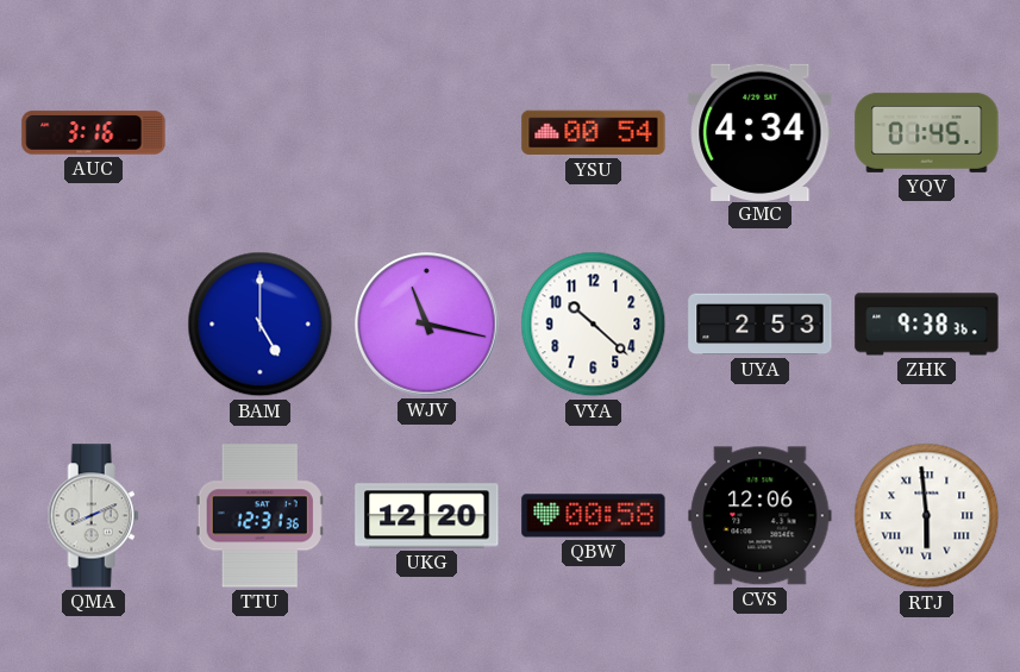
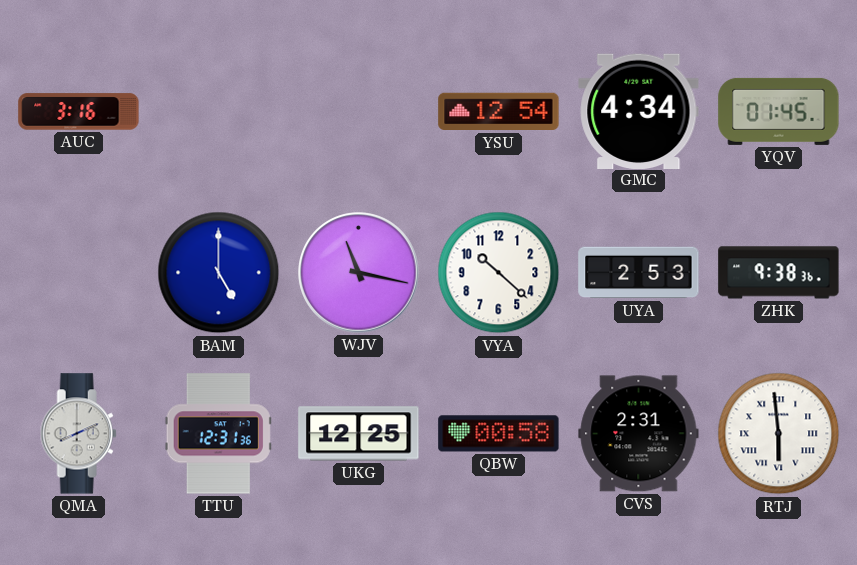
YSU: 00:54 -> 12:54
UKG: 12:20 -> 12:25
CVS: 12:06 -> 2:31
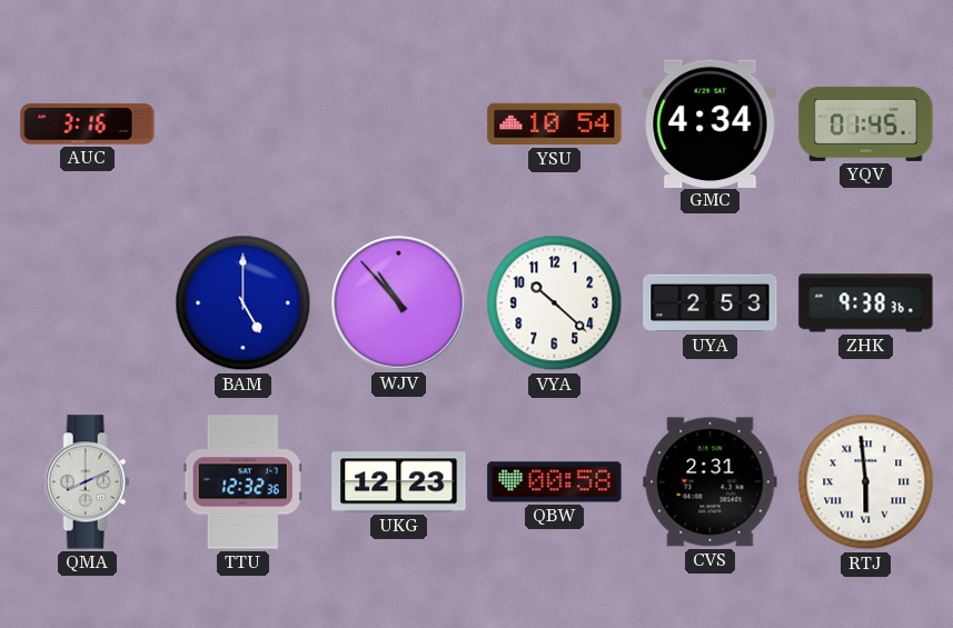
YSU: 12:54 -> 10:54
WJV: 11:17 -> 10:53
TTU: 12:31 -> 12:32
UKG: 12:25 -> 12:23
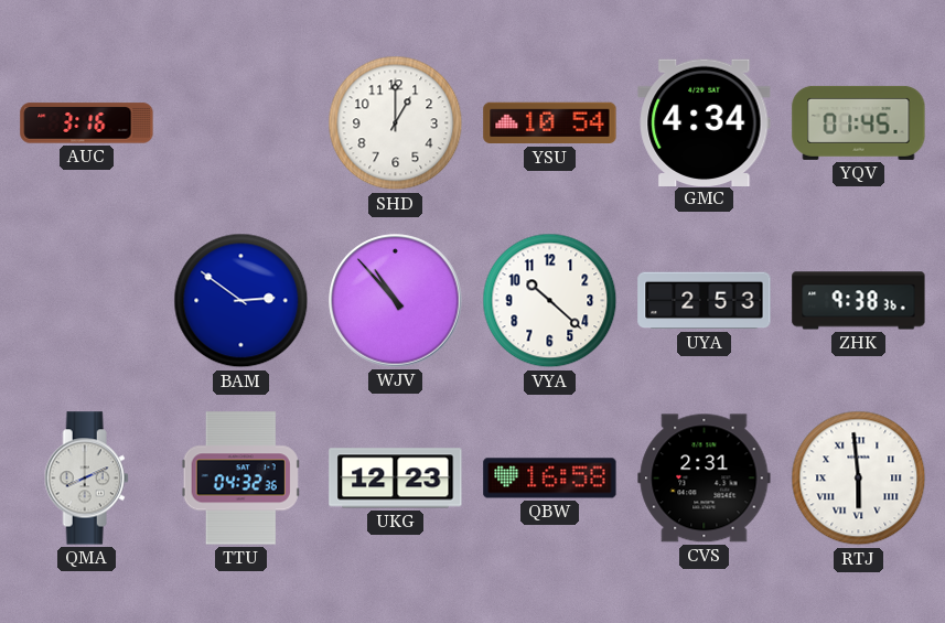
SHD: none -> 1:00
BAM: 5:00 -> 2:51
TTU: 12:32 -> 04:32
QBW: 00:58 -> 16:58
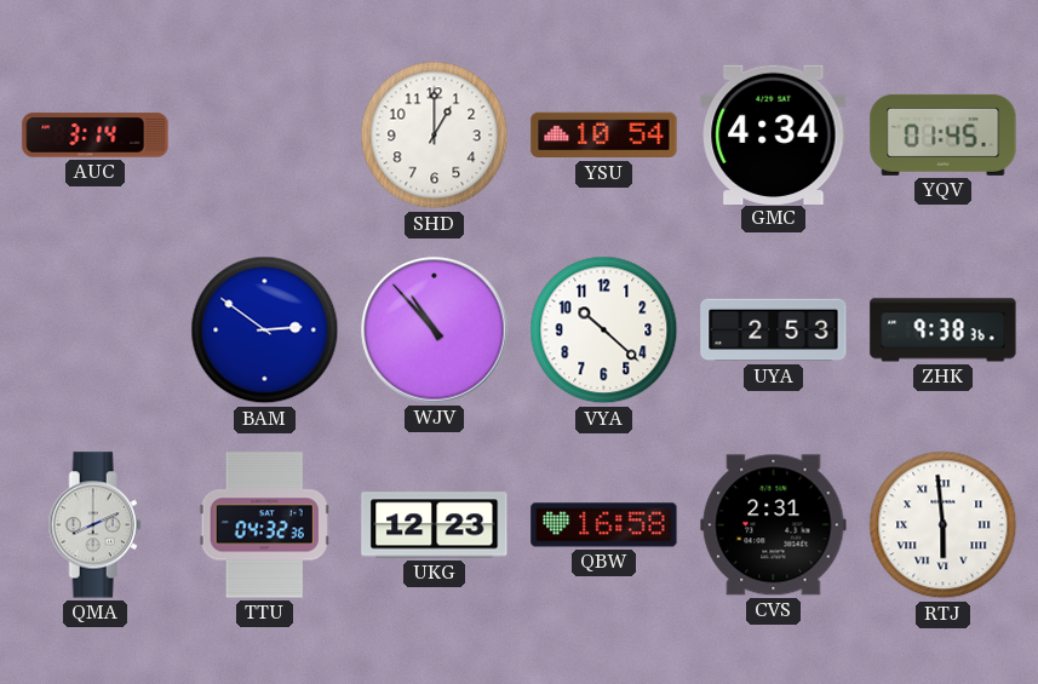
AUC: 3:16 -> 3:14
